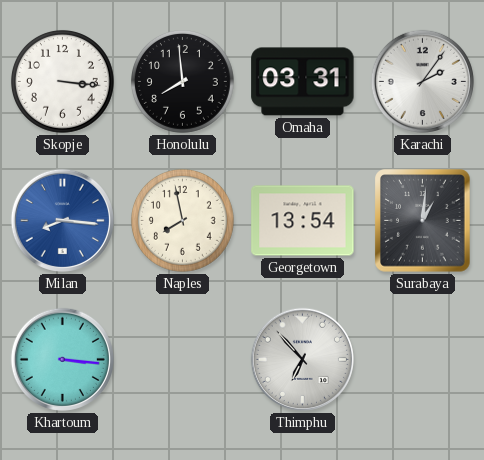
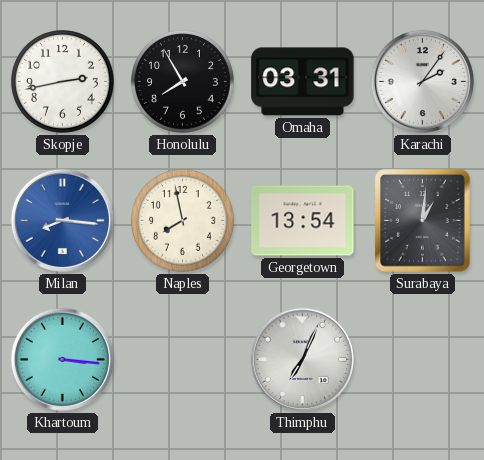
Skopje: 3:16 -> 2:43
Honolulu: 7:59 -> 7:55
Thimphu: 6:53 -> 7:04
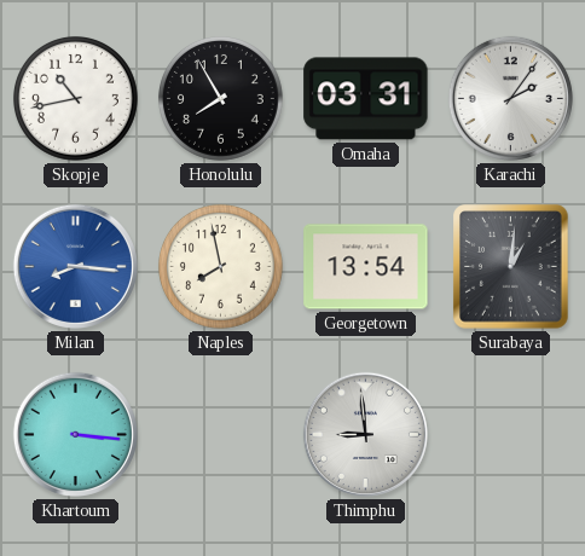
Skopje: 2:43 -> 10:43
Thimphu: 7:04 -> 8:59
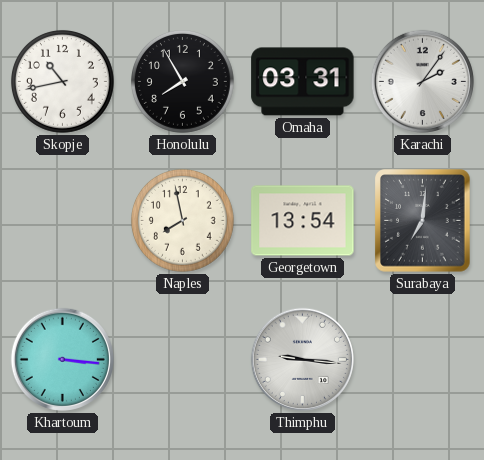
Milan: 8:16 -> none
Surabaya: 1:01 -> 7:01
Thimphu: 8:59 -> 9:16
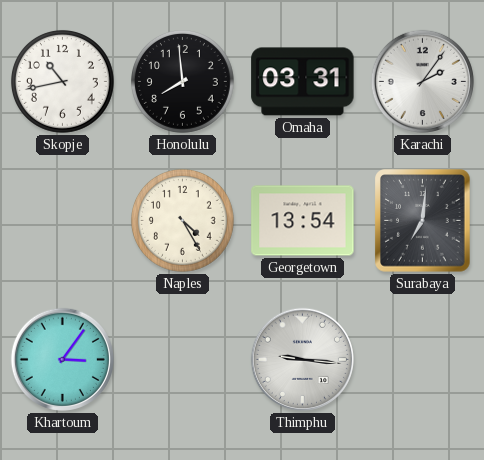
Honolulu: 7:55 -> 7:59
Naples: 7:58 -> 4:25
Khartoum: 3:16 -> 3:06
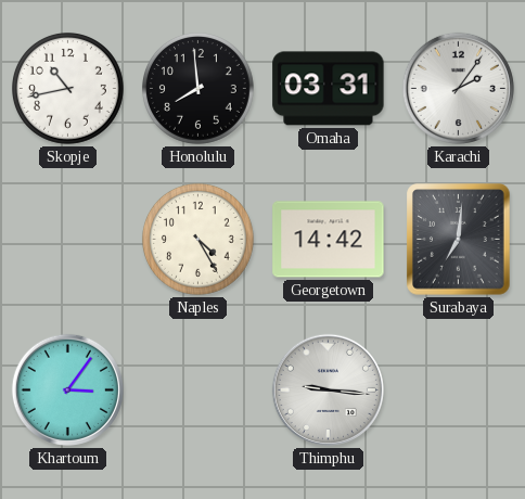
Georgetown: 13:54 -> 14:42
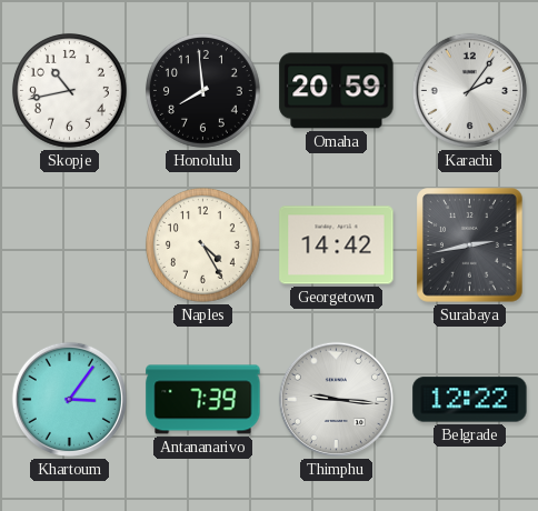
Omaha: 03:31 -> 20:59
Surabaya: 7:01 -> 2:43
Antananarivo: none -> 7:39
Belgrade: none -> 12:22
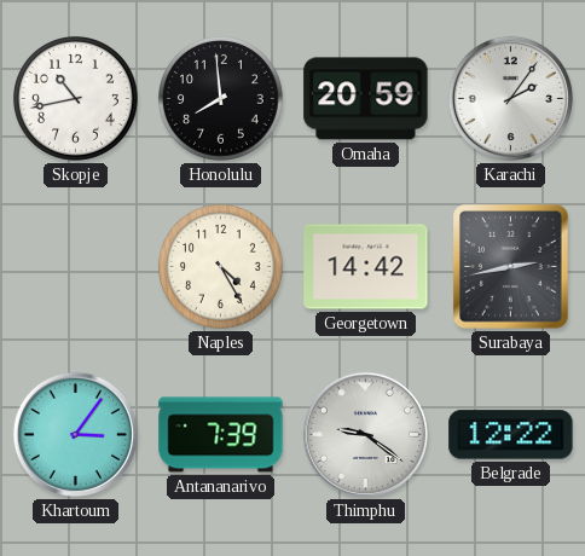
Thimphu: 9:16 -> 9:21
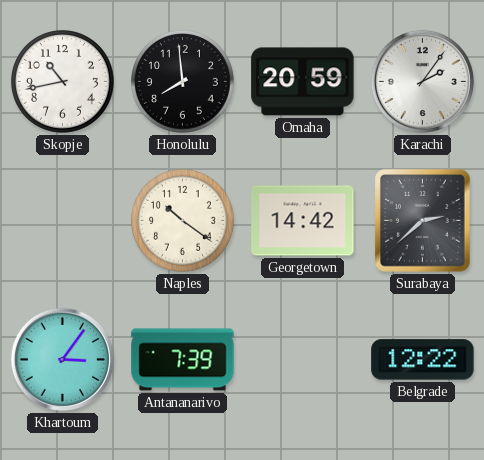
Naples: 4:25 -> 10:21
Surabaya: 2:43 -> 2:38
Thimphu: 9:21 -> none
